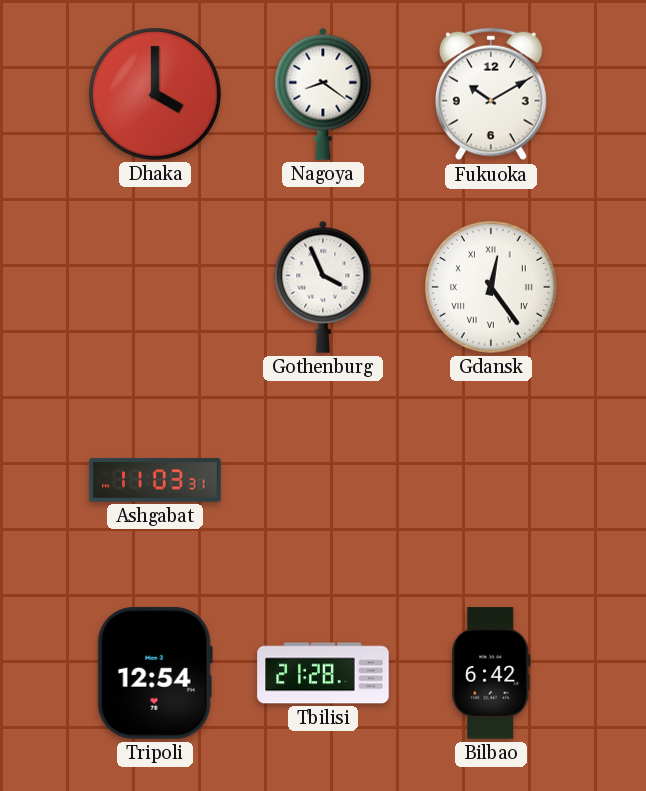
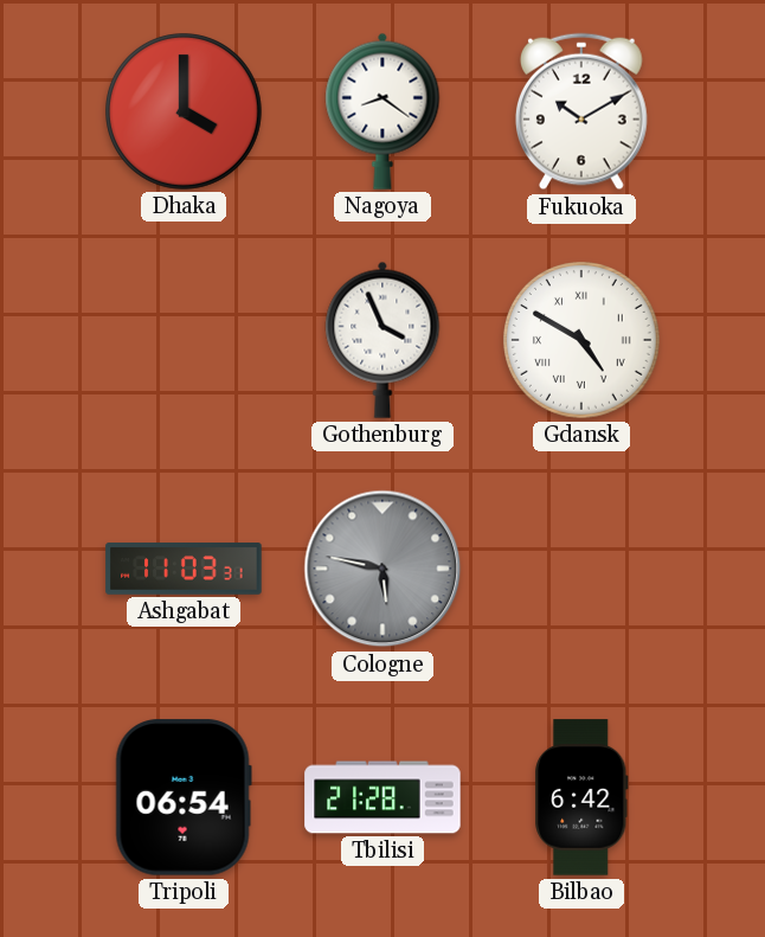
Gdansk: 12:24 -> 4:50
Cologne: none -> 5:47
Tripoli: 12:54 -> 06:54
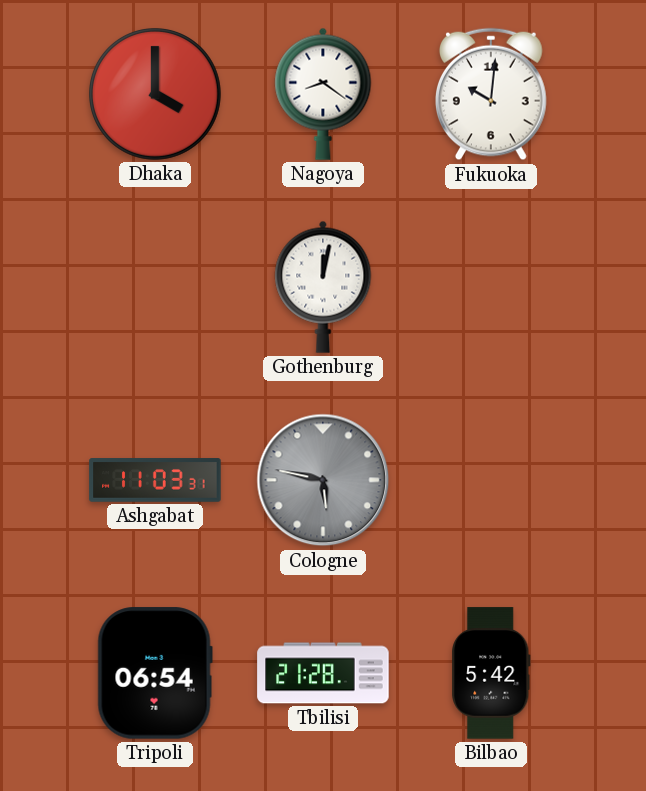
Fukuoka: 10:10 -> 10:01
Gothenburg: 3:56 -> 12:02
Gdansk: 4:50 -> none
Bilbao: 6:42 -> 5:42
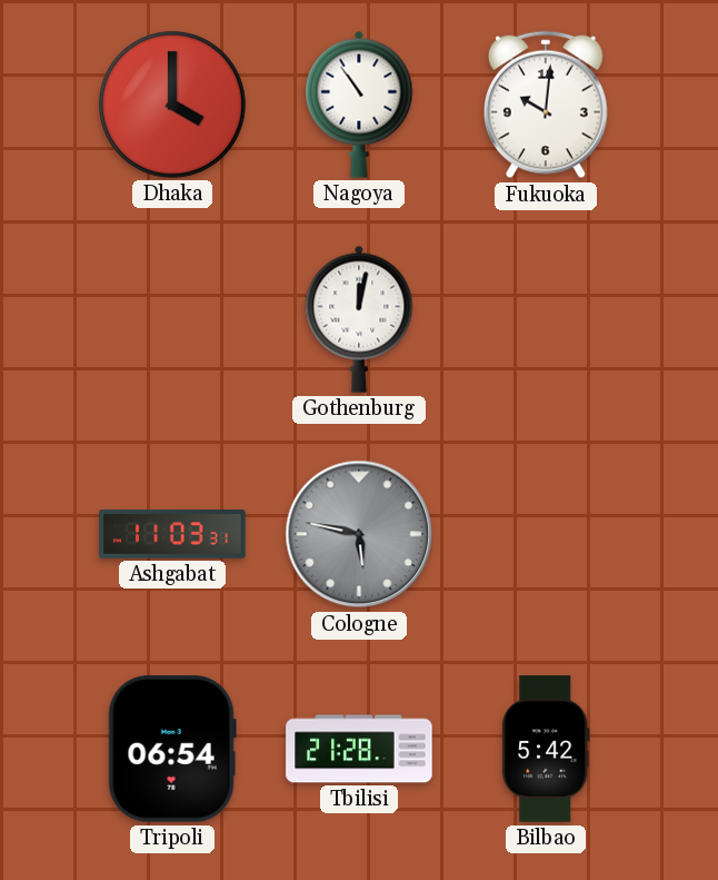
Nagoya: 8:21 -> 10:54
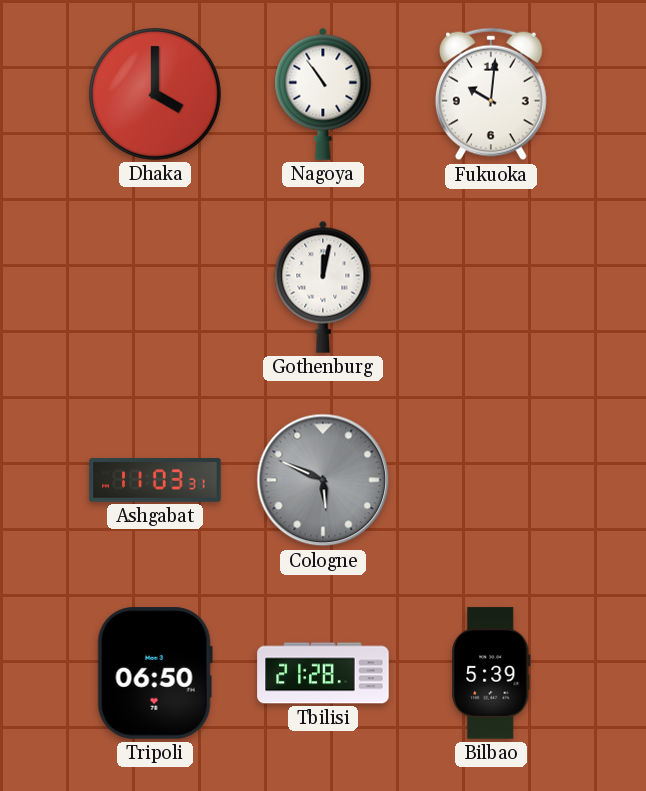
Cologne: 5:47 -> 5:49
Tripoli: 06:54 -> 06:50
Bilbao: 5:42 -> 5:39
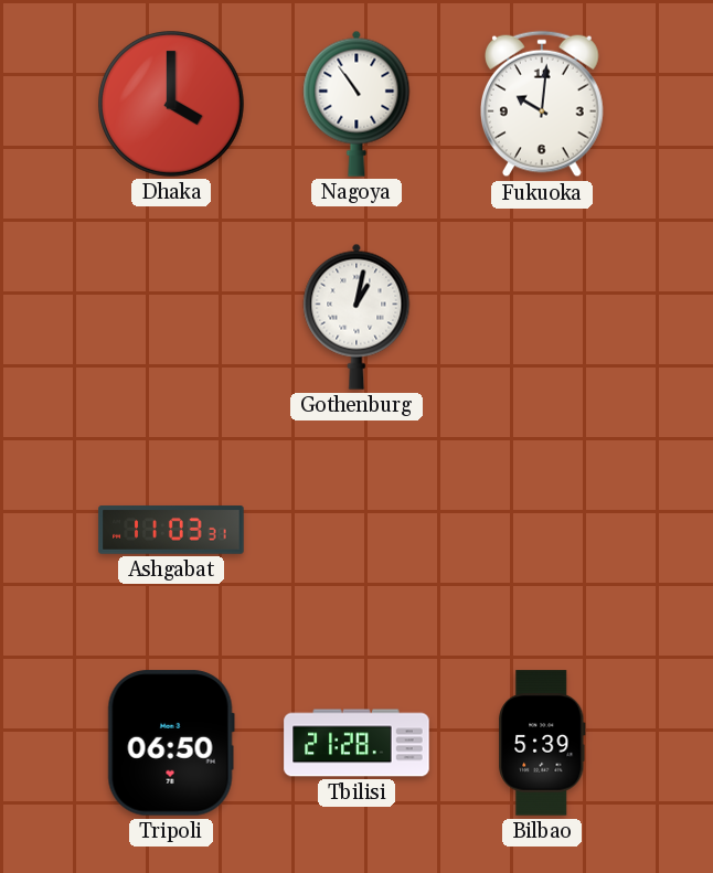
Gothenburg: 12:02 -> 1:02
Cologne: 5:49 -> none
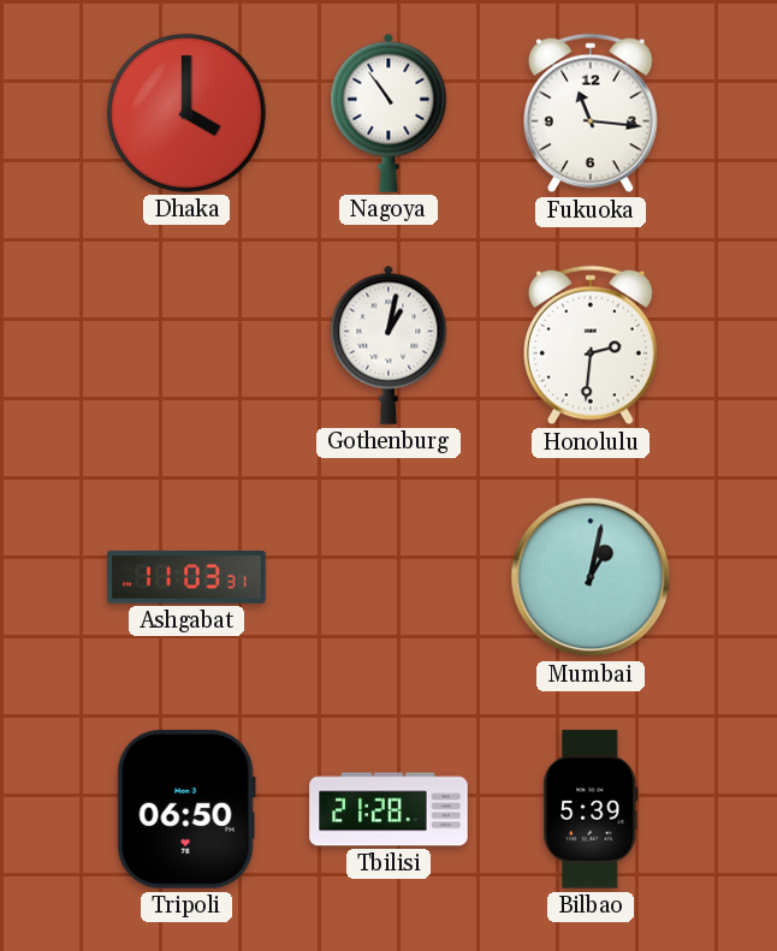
Fukuoka: 10:01 -> 11:16
Honolulu: none -> 2:31
Mumbai: none -> 1:02
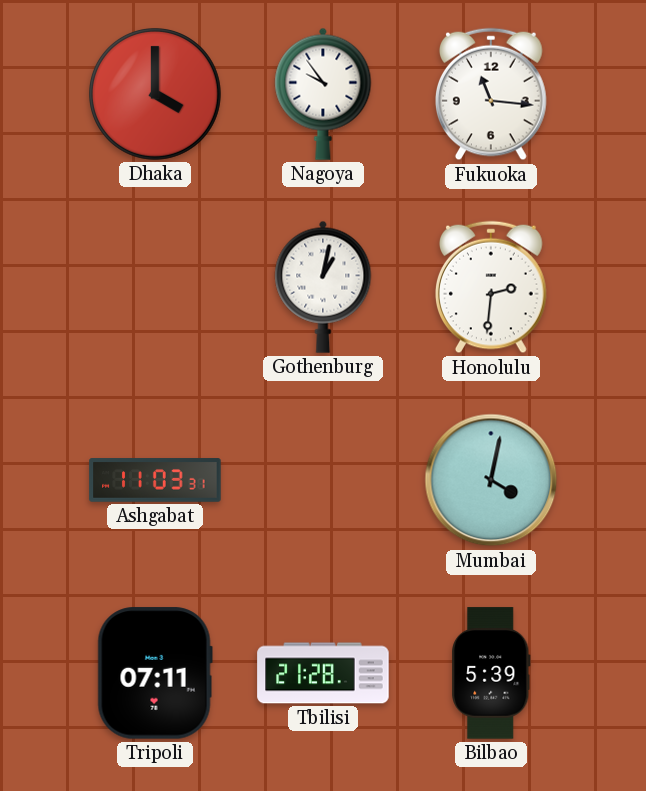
Nagoya: 10:54 -> 9:54
Mumbai: 1:02 -> 4:02
Tripoli: 06:50 -> 07:11
